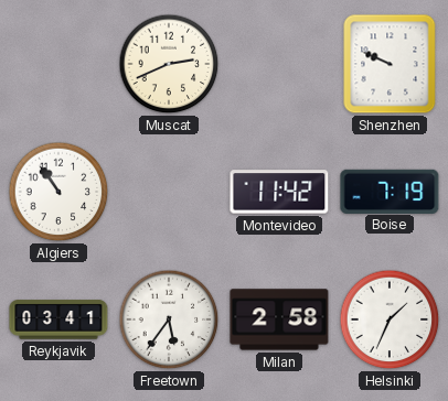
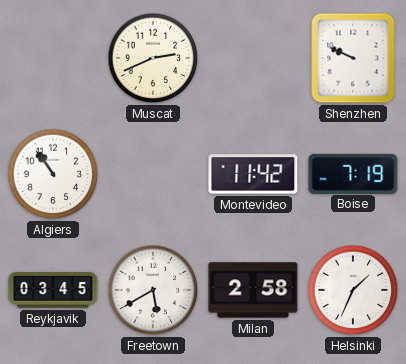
Reykjavik: 03:41 -> 03:45
Freetown: 5:36 -> 5:40
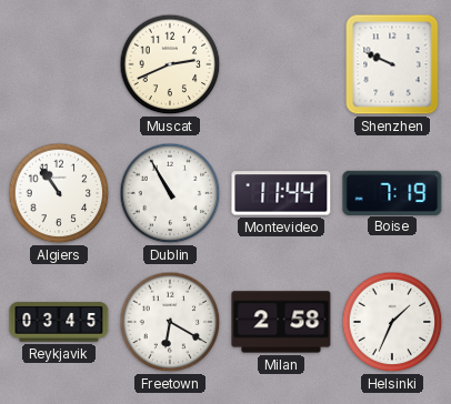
Dublin: none -> 10:55
Montevideo: 11:42 -> 11:44
Freetown: 5:40 -> 6:20
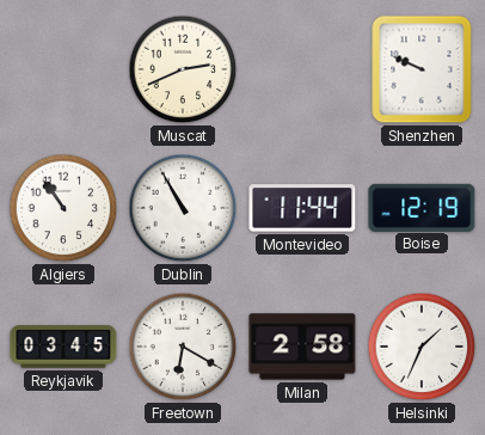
Boise: 7:19 -> 12:19
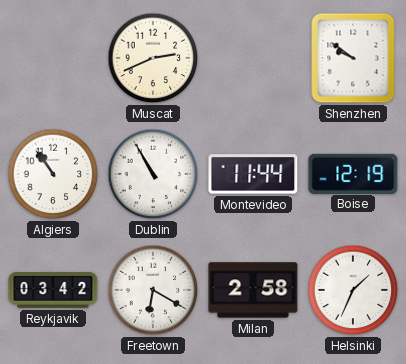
Shenzhen: 9:49 -> 9:51
Reykjavik: 03:45 -> 03:42
